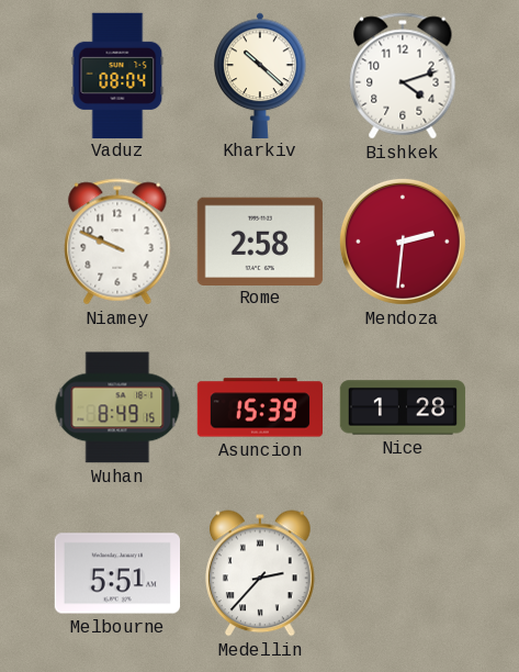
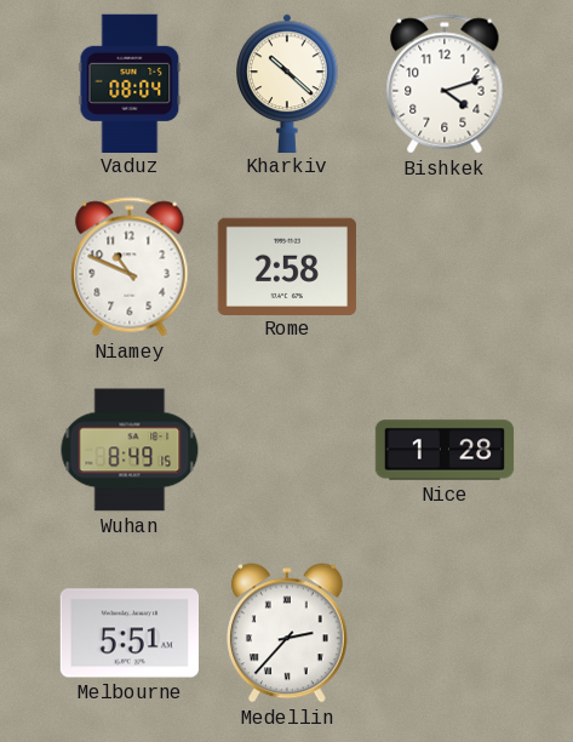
Niamey: 9:49 -> 10:49
Mendoza: 2:31 -> none
Asuncion: 15:39 -> none
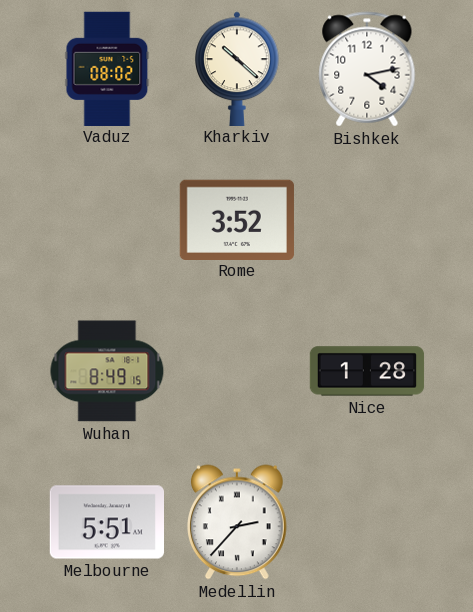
Vaduz: 08:04 -> 08:02
Bishkek: 4:12 -> 4:13
Niamey: 10:49 -> none
Rome: 2:58 -> 3:52
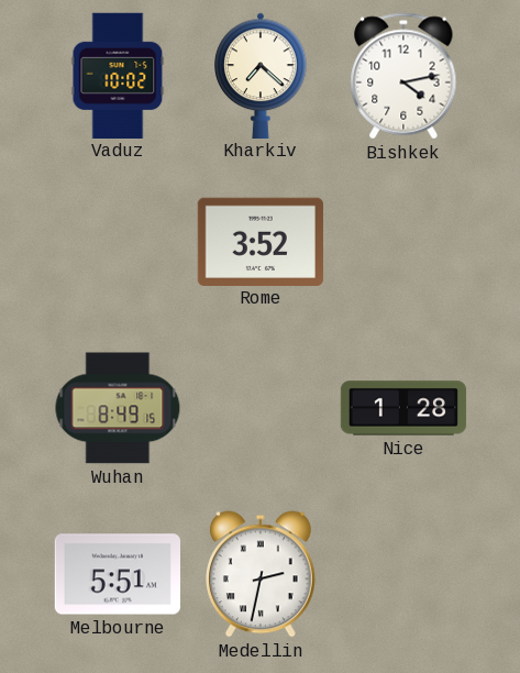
Vaduz: 08:02 -> 10:02
Kharkiv: 10:22 -> 7:22
Medellin: 2:37 -> 2:32
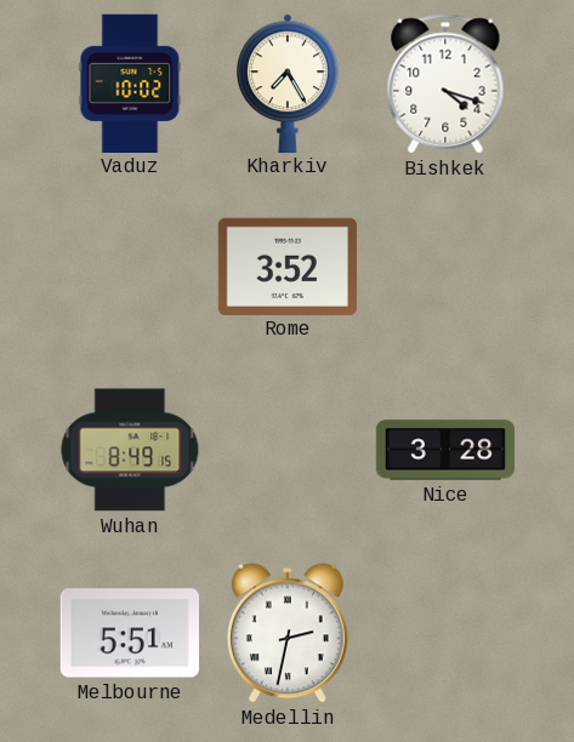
Kharkiv: 7:22 -> 7:25
Bishkek: 4:13 -> 4:18
Nice: 1:28 -> 3:28
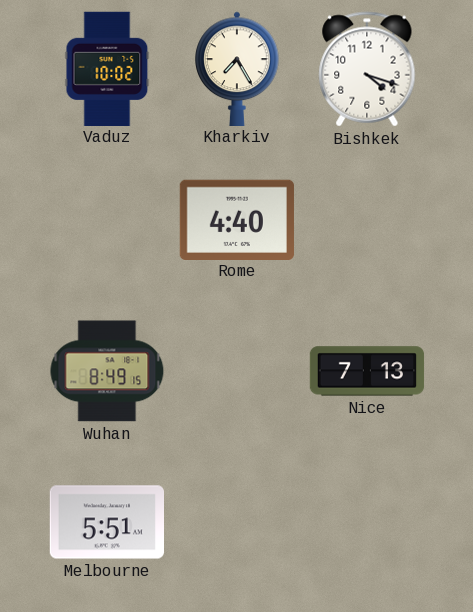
Rome: 3:52 -> 4:40
Nice: 3:28 -> 7:13
Medellin: 2:32 -> none
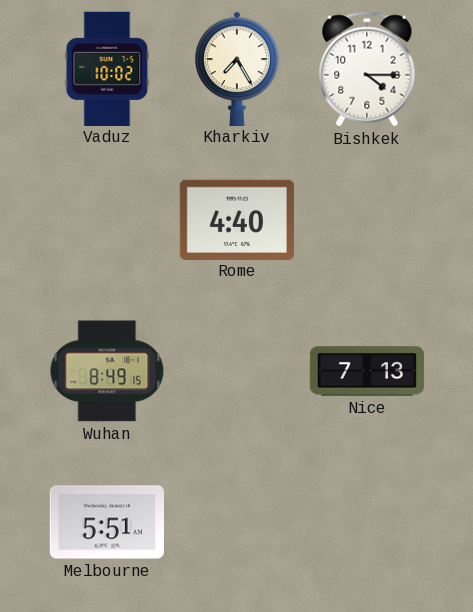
Bishkek: 4:18 -> 4:15
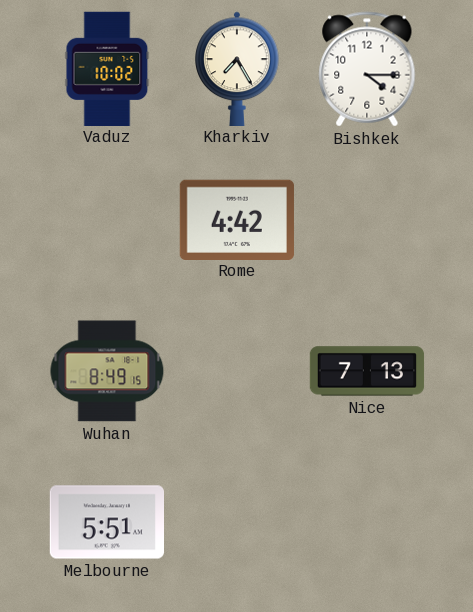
Rome: 4:40 -> 4:42
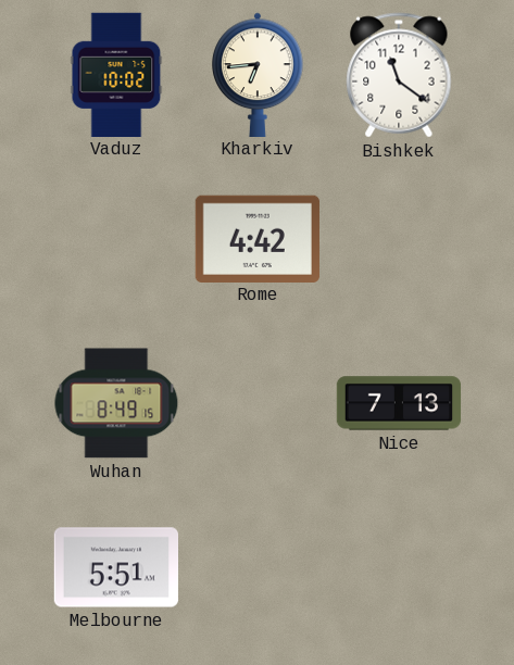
Kharkiv: 7:25 -> 6:44
Bishkek: 4:15 -> 11:21
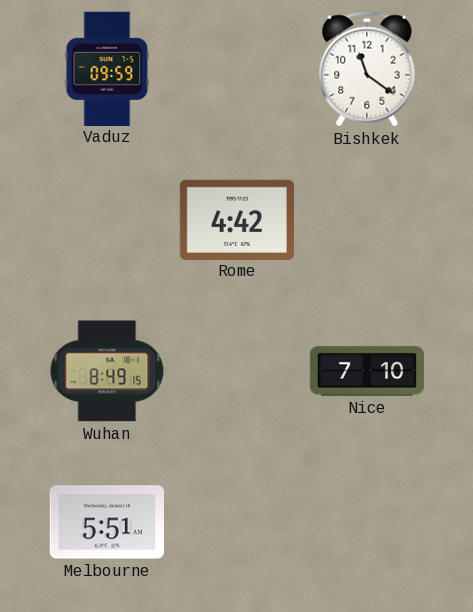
Vaduz: 10:02 -> 09:59
Kharkiv: 6:44 -> none
Nice: 7:13 -> 7:10
